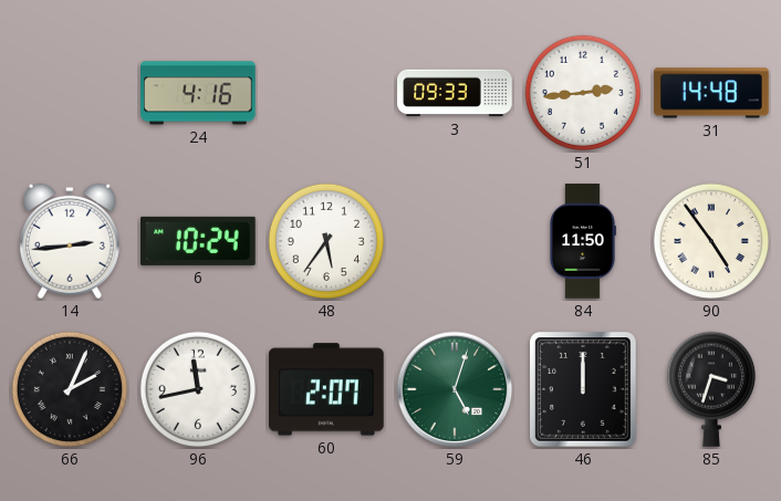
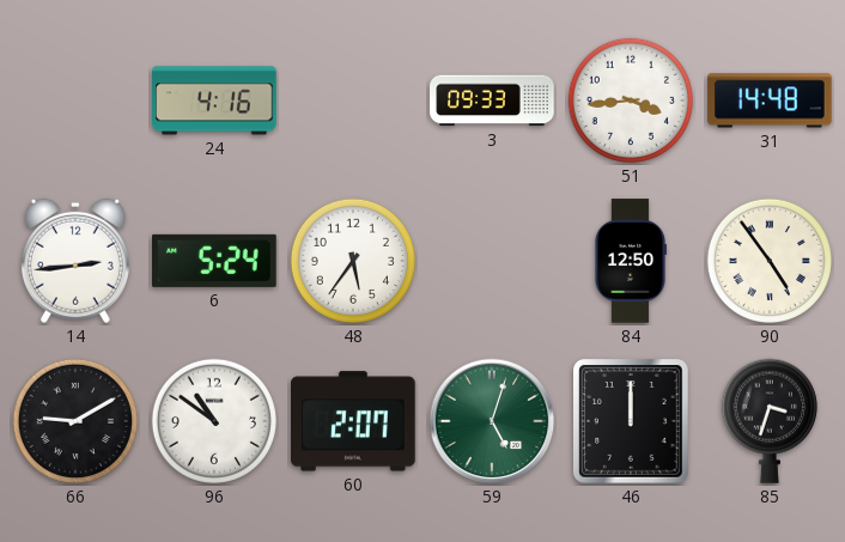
51: 2:44 -> 3:44
6: 10:24 -> 5:24
84: 11:50 -> 12:50
66: 2:04 -> 9:10
96: 11:43 -> 10:51
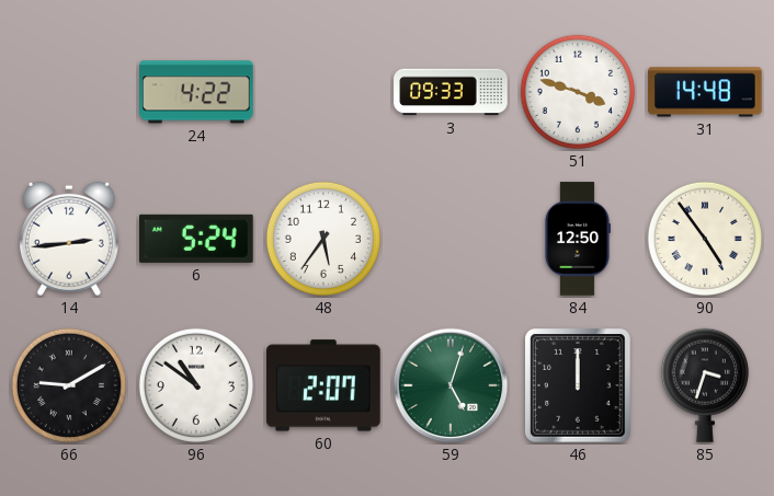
24: 4:16 -> 4:22
51: 3:44 -> 3:48
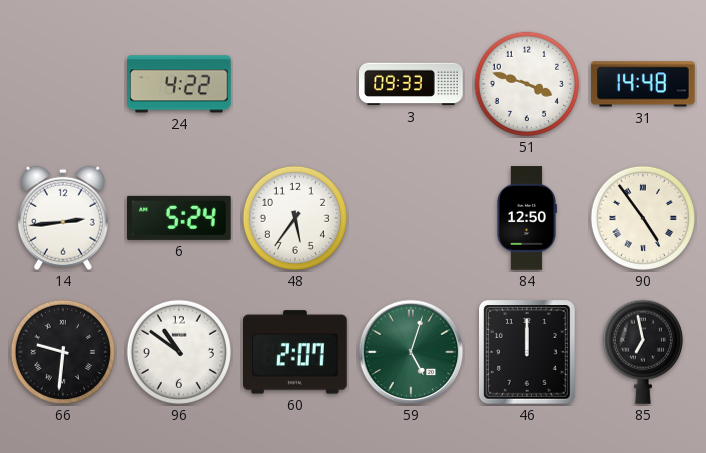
66: 9:10 -> 9:31
85: 3:33 -> 6:58
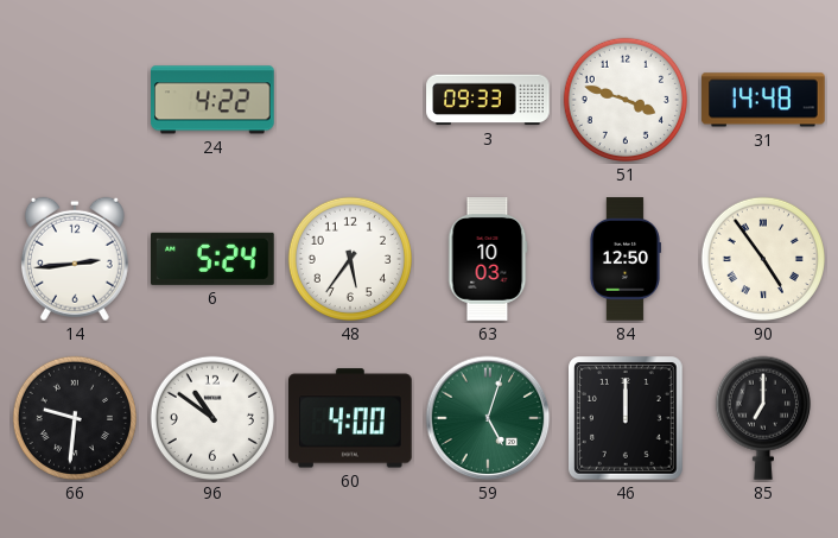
63: none -> 10:03
60: 2:07 -> 4:00
85: 6:58 -> 7:00
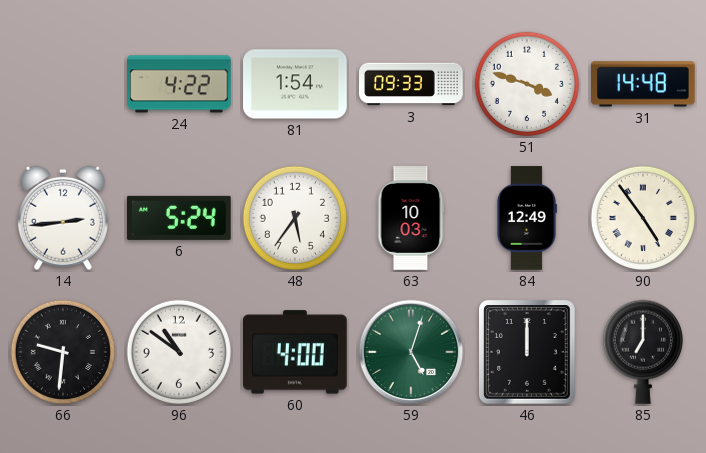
81: none -> 1:54
84: 12:50 -> 12:49
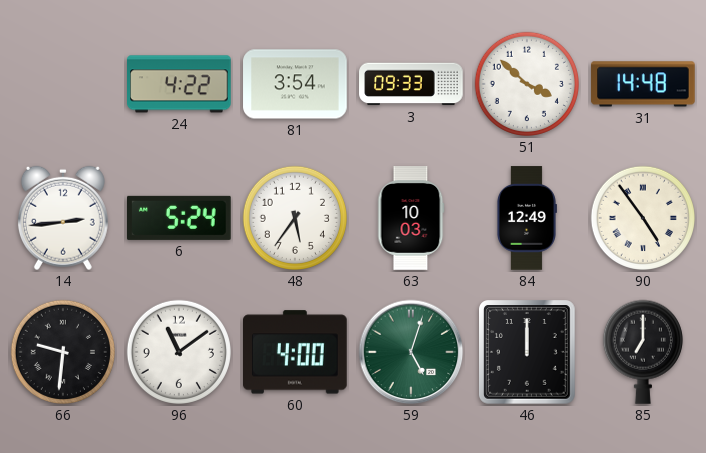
81: 1:54 -> 3:54
51: 3:48 -> 3:52
96: 10:51 -> 11:09
